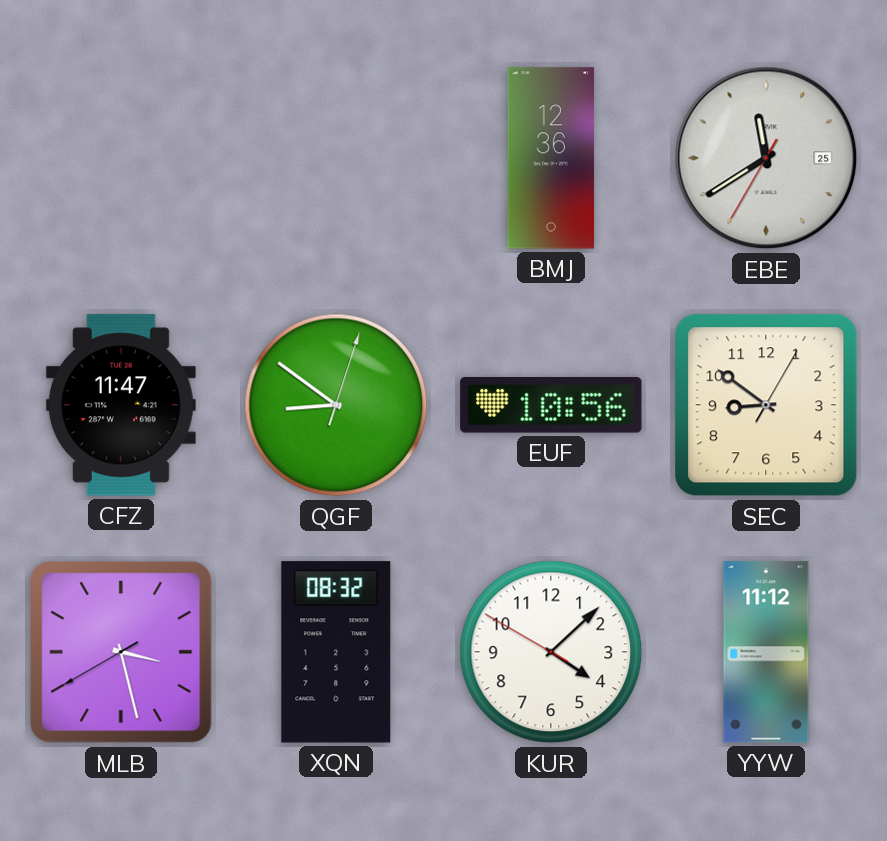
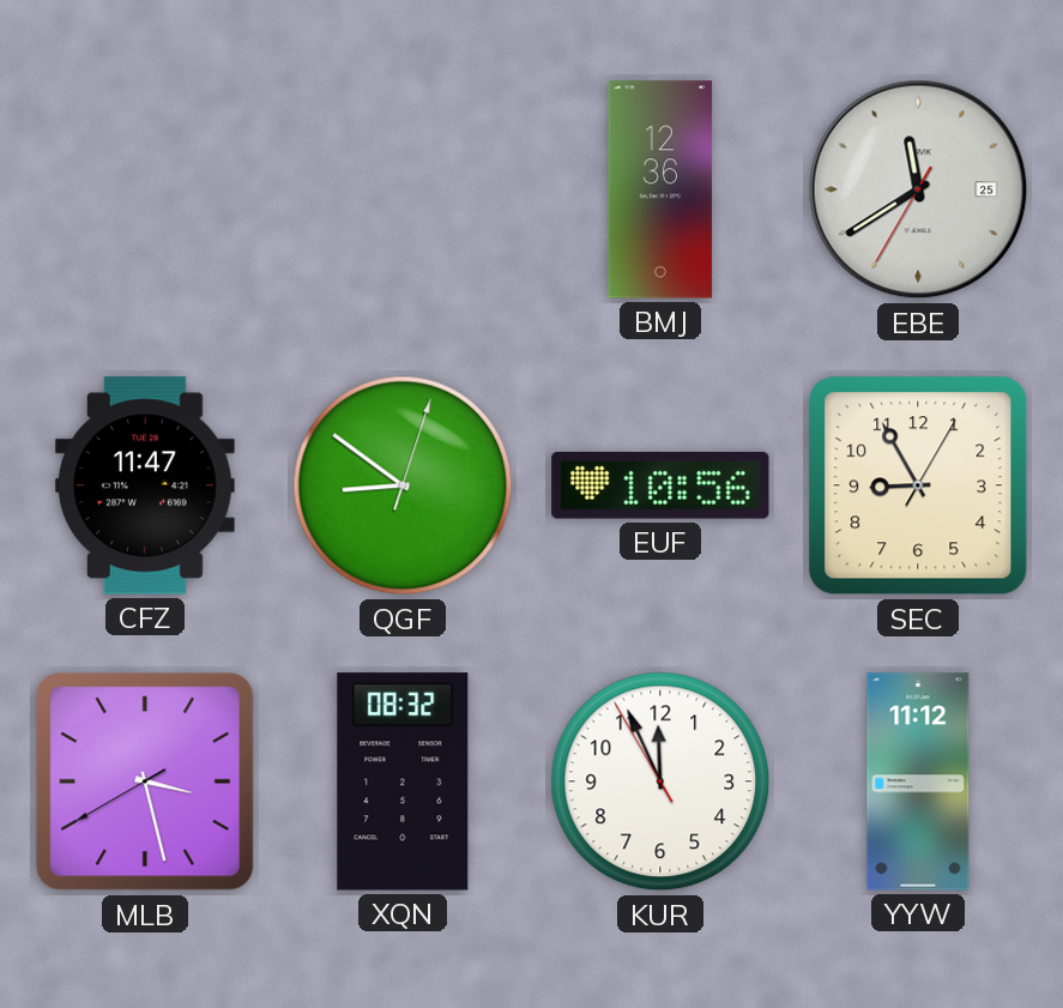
SEC: 8:51 -> 8:55
KUR: 4:07 -> 11:55
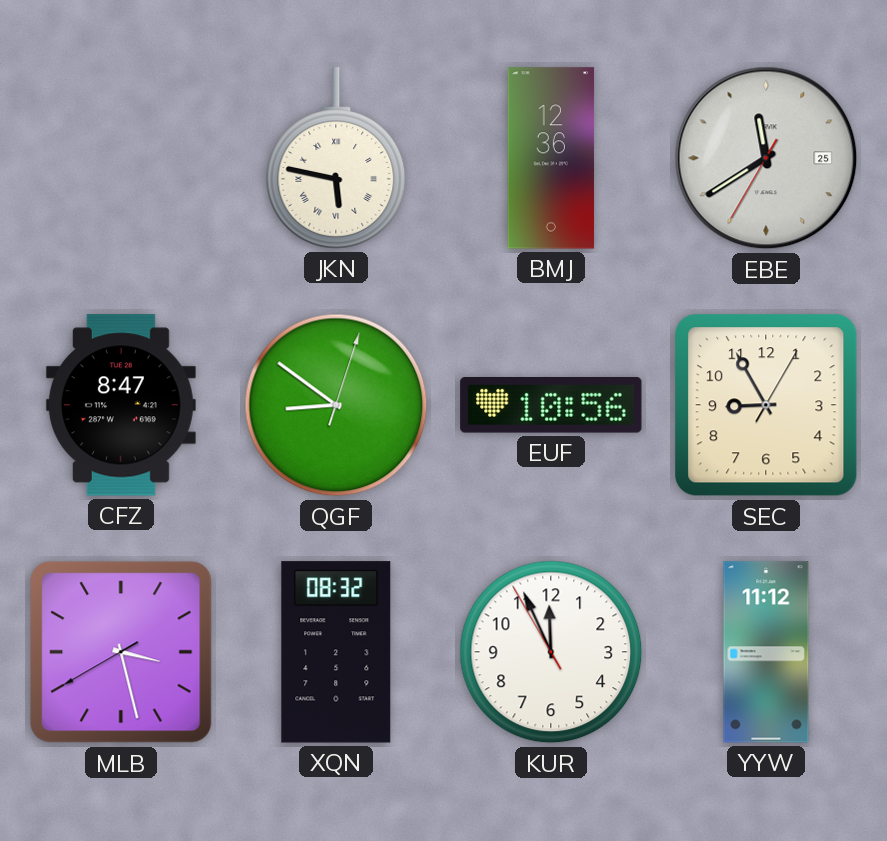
JKN: none -> 5:47
CFZ: 11:47 -> 8:47
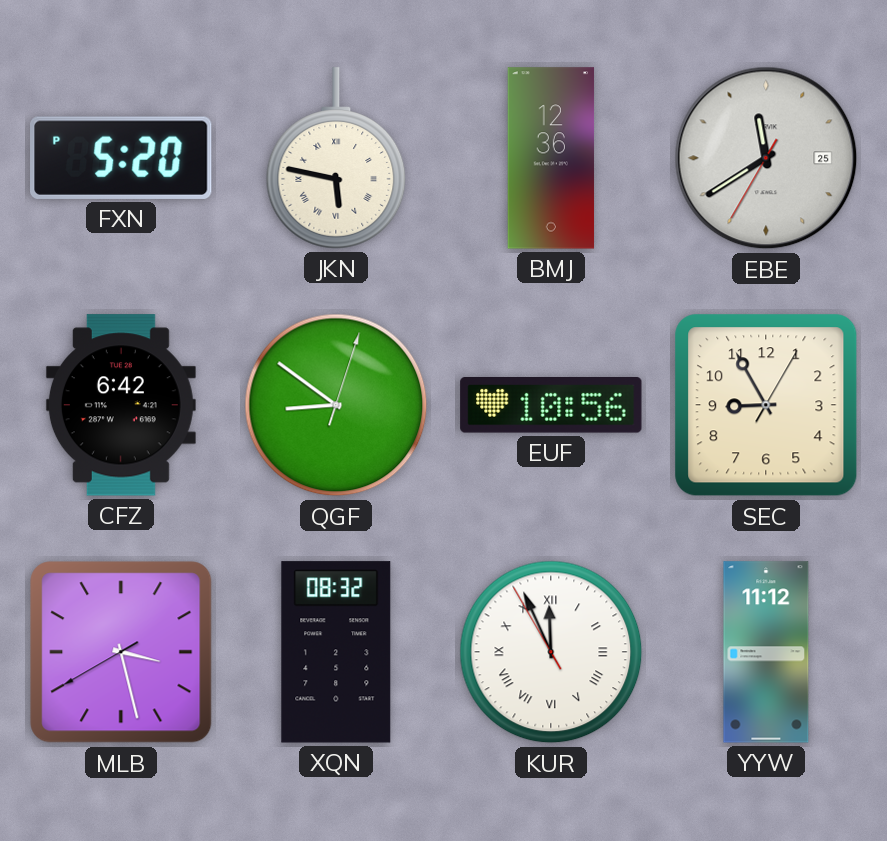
FXN: none -> 5:20
CFZ: 8:47 -> 6:42
KUR numerals: Arabic -> Roman
